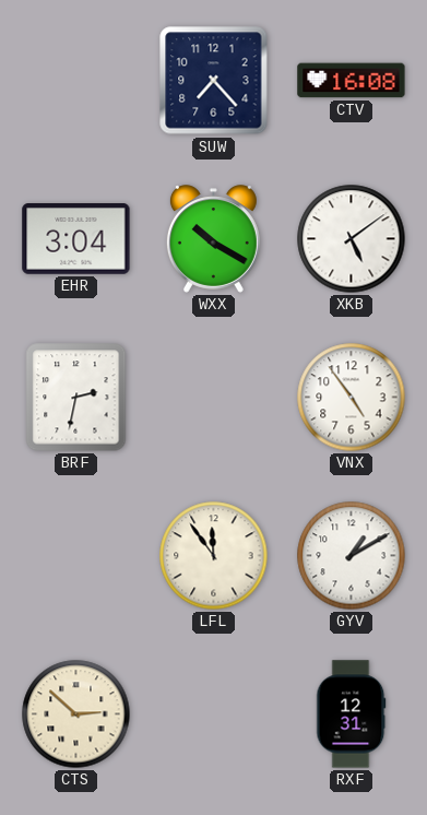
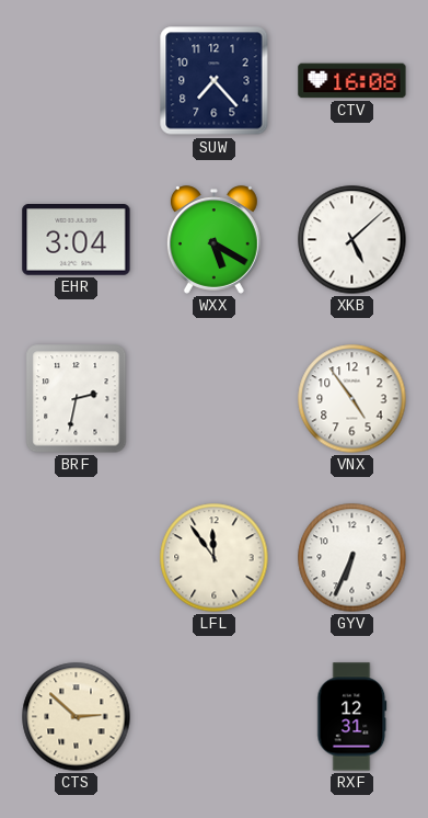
WXX: 10:20 -> 5:20
XKB: 5:09 -> 5:08
GYV: 1:10 -> 6:34
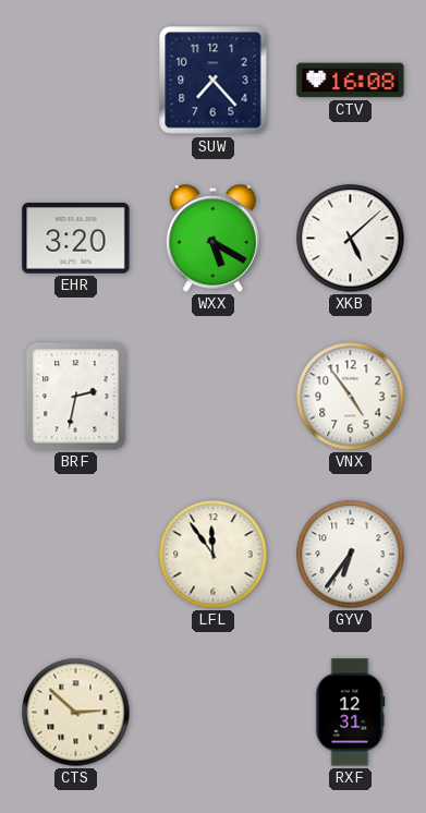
EHR: 3:04 -> 3:20
GYV: 6:34 -> 6:36
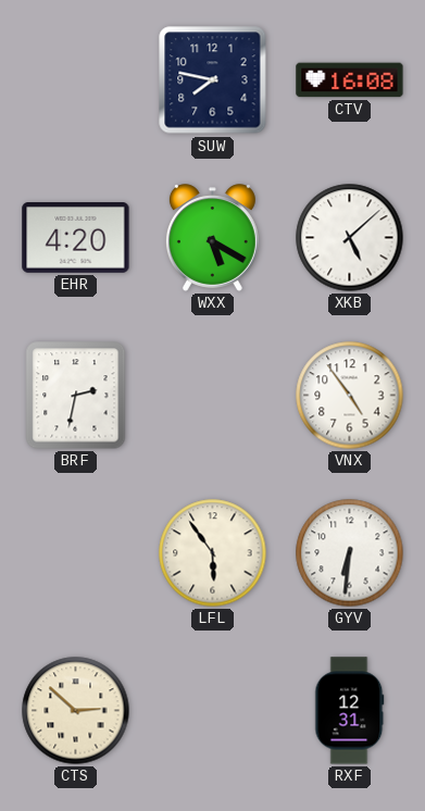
SUW: 7:23 -> 7:47
EHR: 3:20 -> 4:20
LFL: 11:54 -> 5:54
GYV: 6:36 -> 6:31
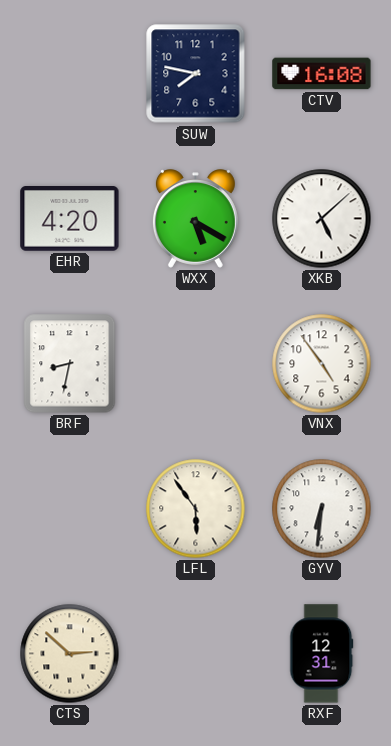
BRF: 2:32 -> 8:32
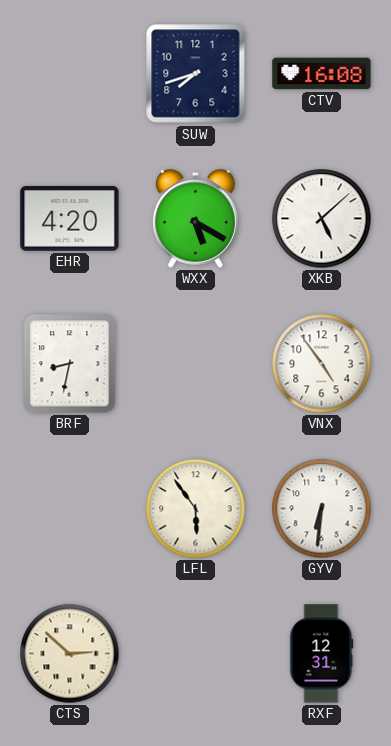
SUW: 7:47 -> 7:42
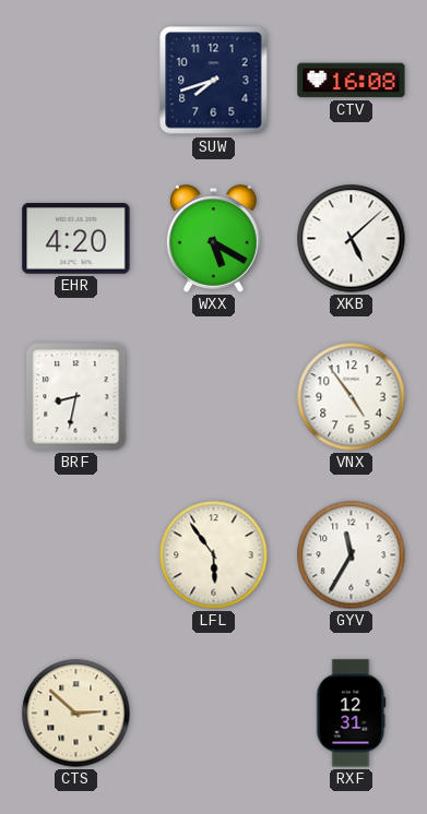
GYV: 6:31 -> 11:35
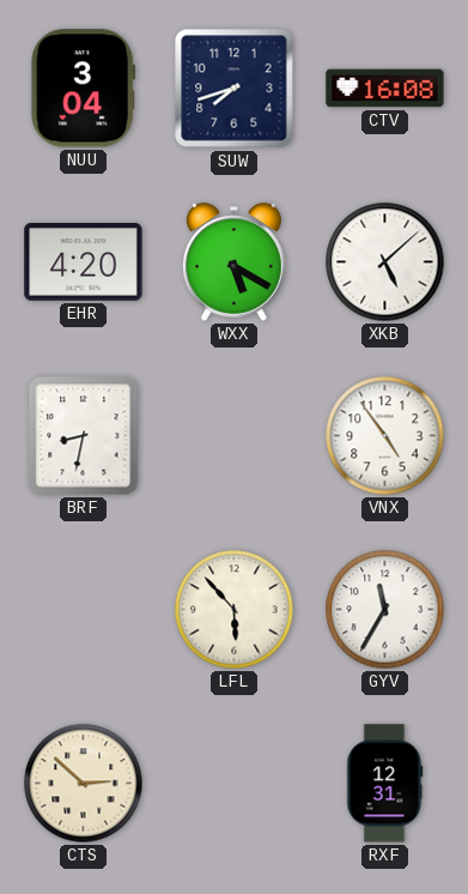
NUU: none -> 3:04
LFL: 5:54 -> 5:53
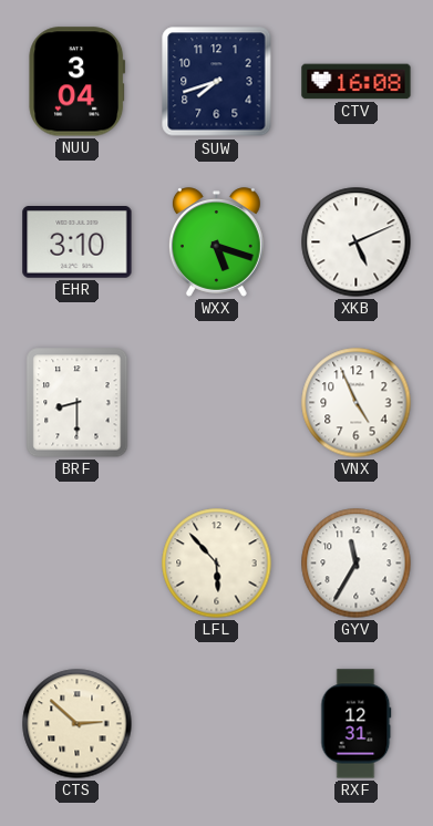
EHR: 4:20 -> 3:10
WXX: 5:20 -> 5:18
XKB: 5:08 -> 5:11
BRF: 8:32 -> 8:30
VNX: 4:54 -> 4:56
